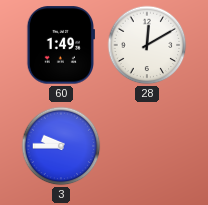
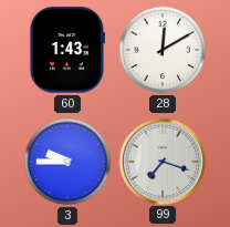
60: 1:49 -> 1:43
99: none -> 7:18
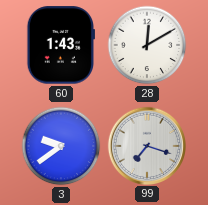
3: 9:45 -> 9:39
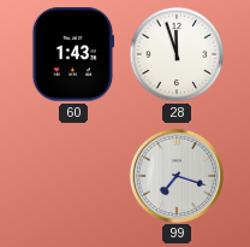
28: 12:10 -> 11:57
3: 9:39 -> none
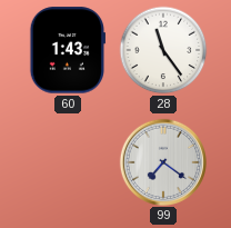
28: 11:57 -> 11:24
99: 7:18 -> 7:21
